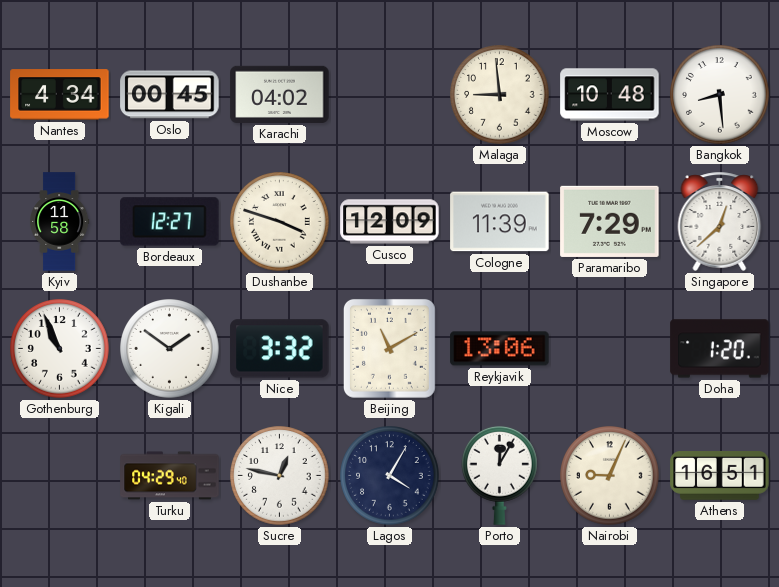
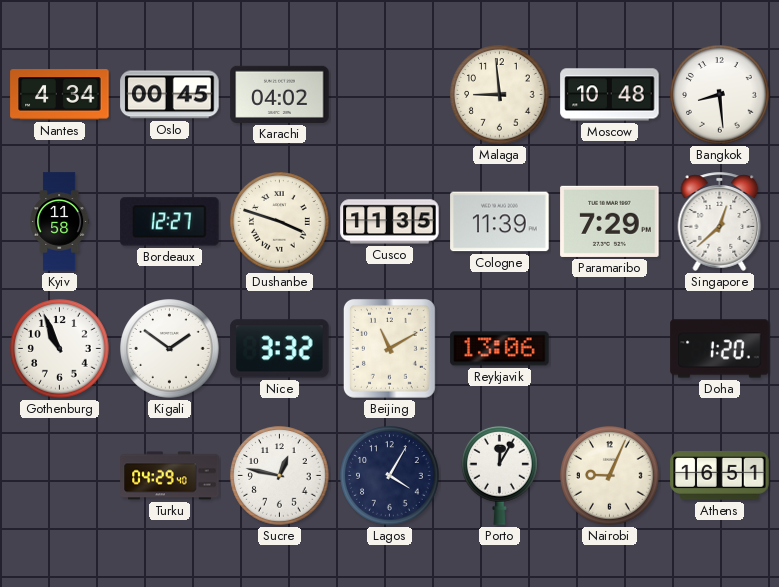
Cusco: 12:09 -> 11:35
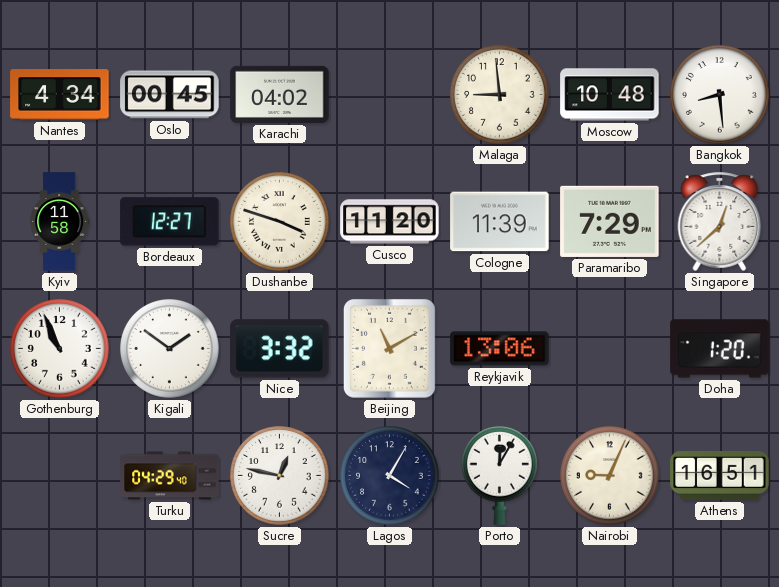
Cusco: 11:35 -> 11:20
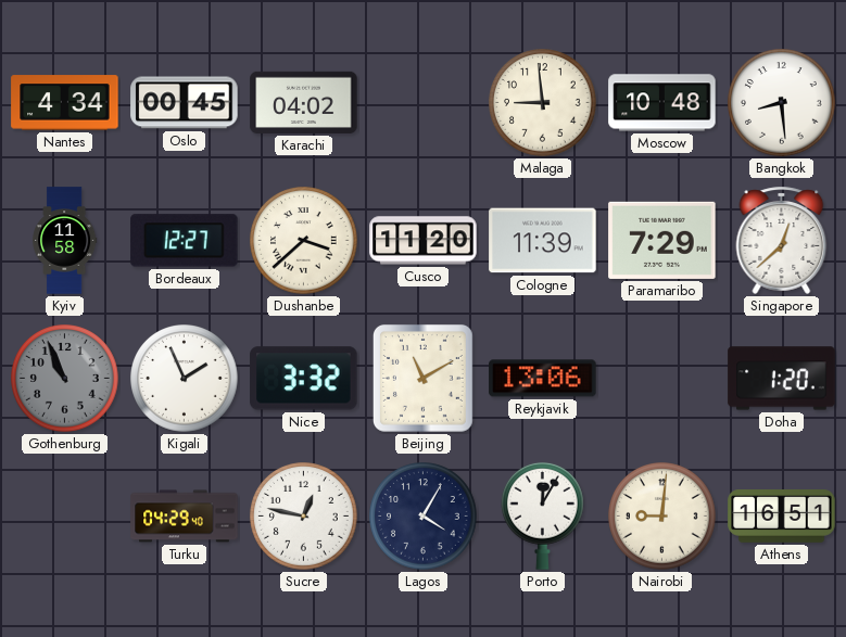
Dushanbe: 3:48 -> 3:38
Gothenburg dial: white -> grey
Kigali: 1:51 -> 1:56
Nairobi: 9:04 -> 9:01
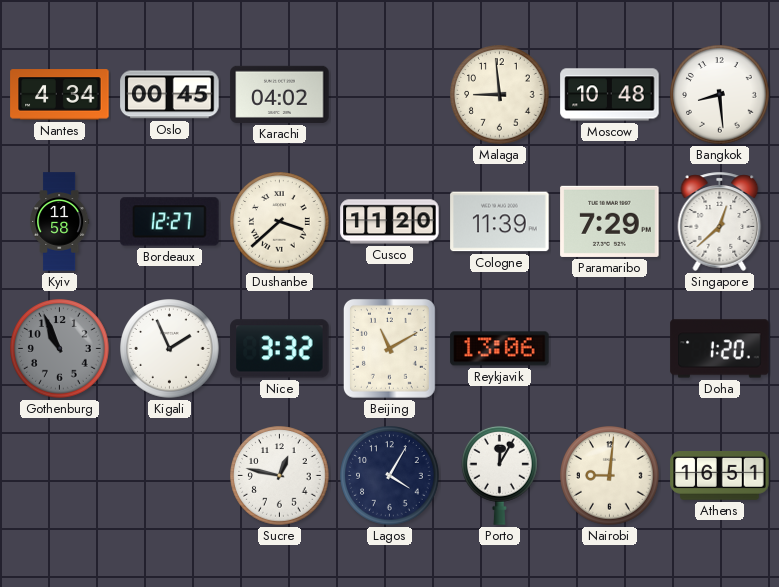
Turku: 04:29 -> none
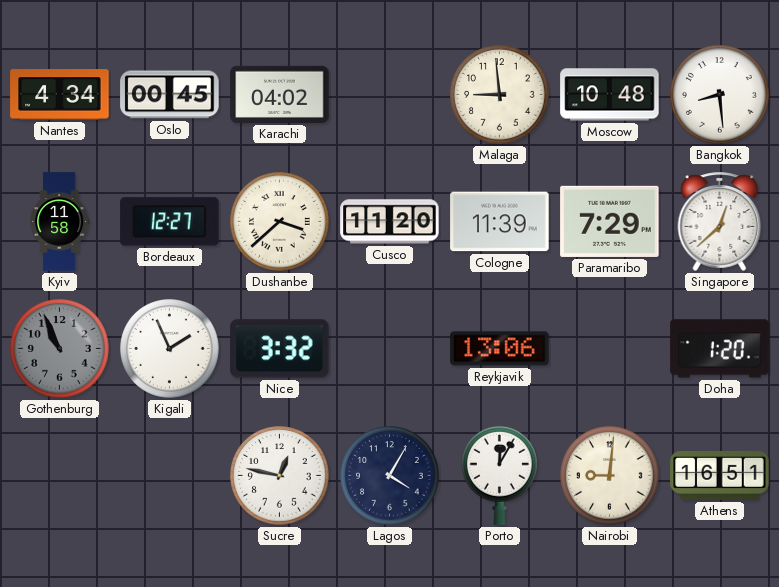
Beijing: 11:10 -> none
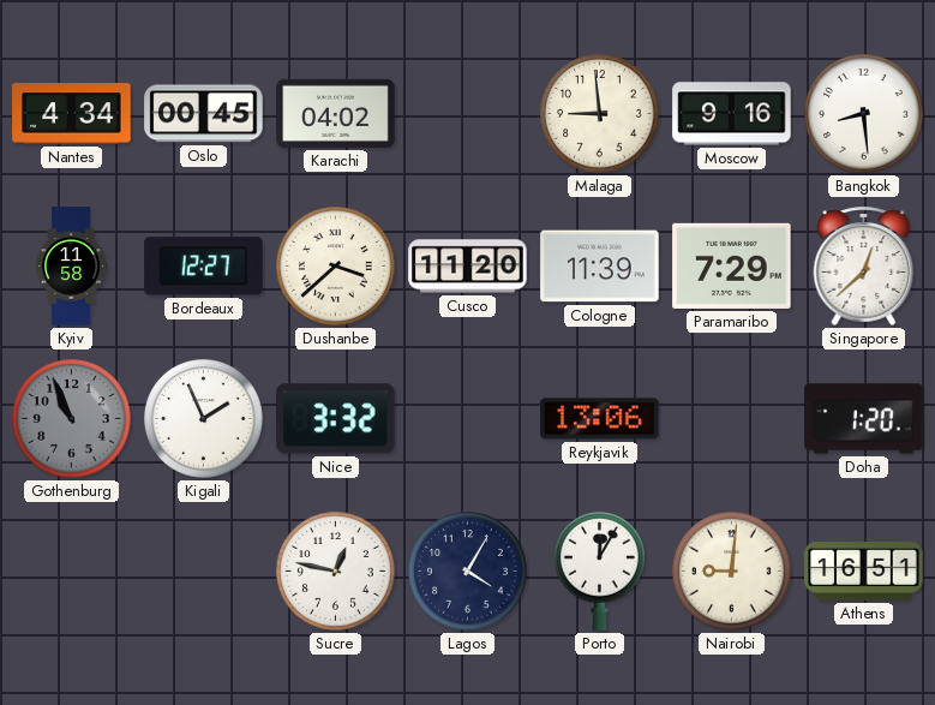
Moscow: 10:48 -> 9:16
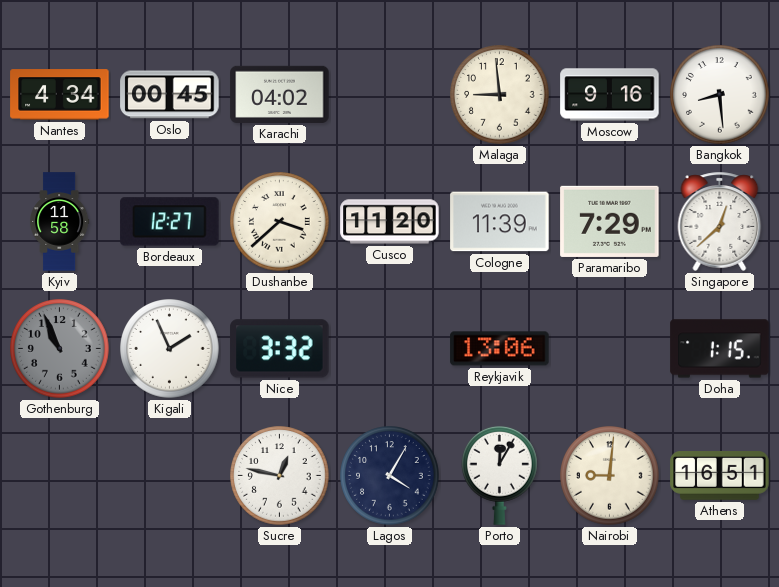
Doha: 1:20 -> 1:15
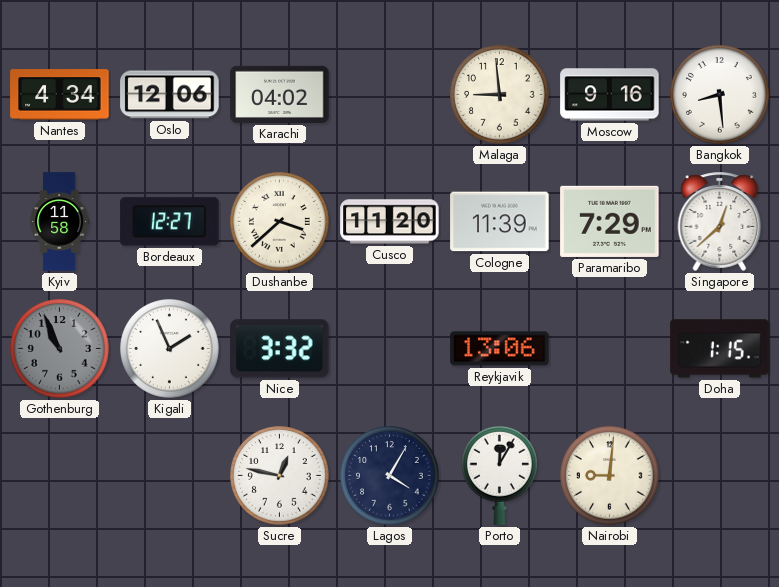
Oslo: 00:45 -> 12:06
Athens: 16:51 -> none
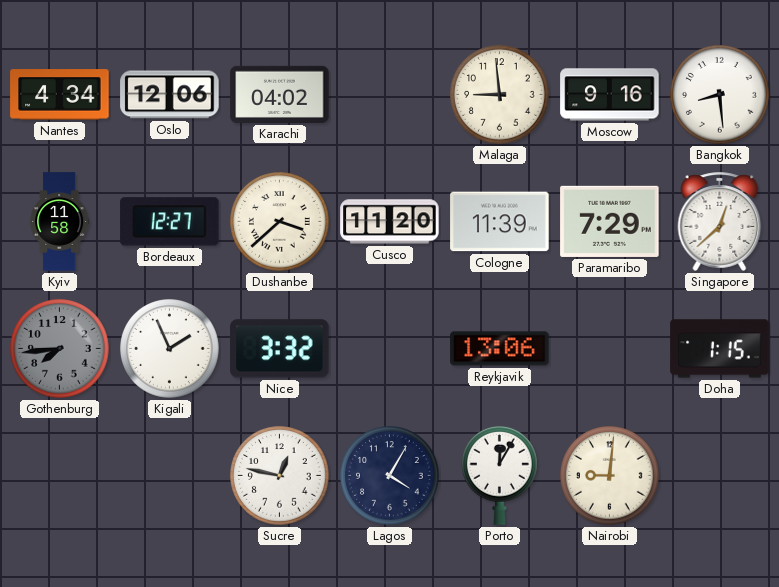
Gothenburg: 10:56 -> 7:44
